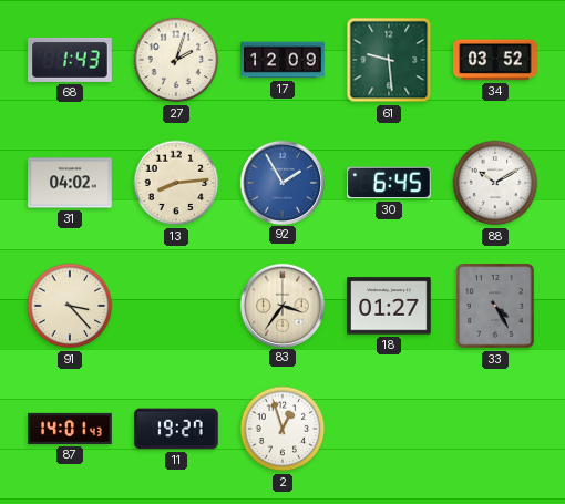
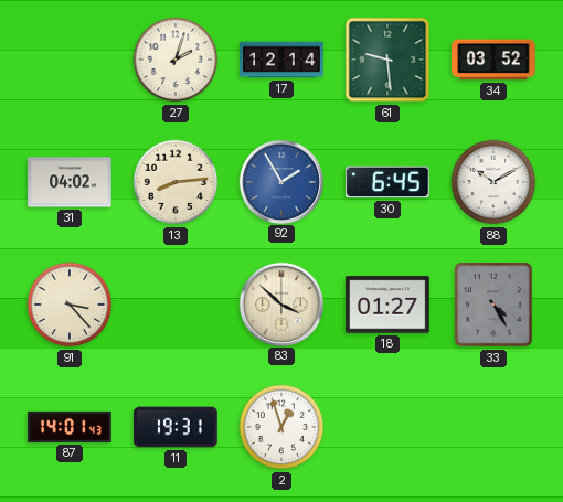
68: 1:43 -> none
17: 12:09 -> 12:14
83: 3:36 -> 3:52
11: 19:27 -> 19:31
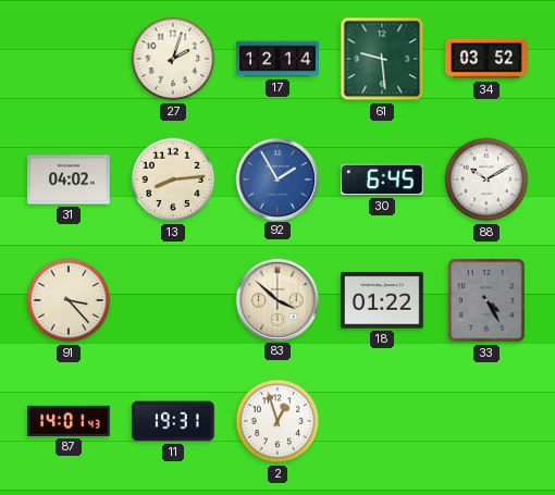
18: 01:27 -> 01:22
